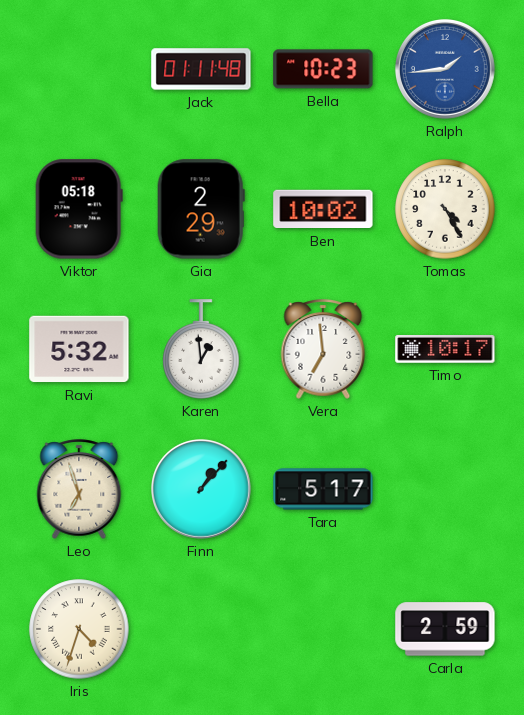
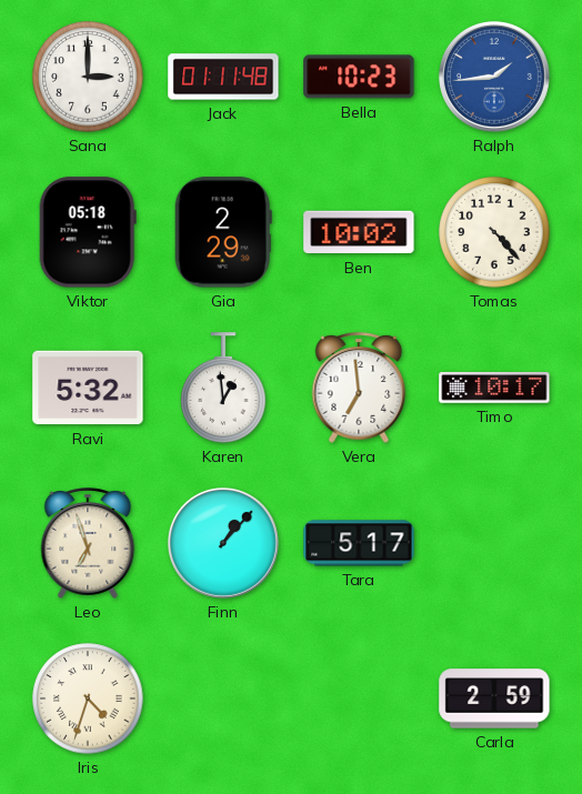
Sana: none -> 3:00
Tomas: 4:25 -> 4:23
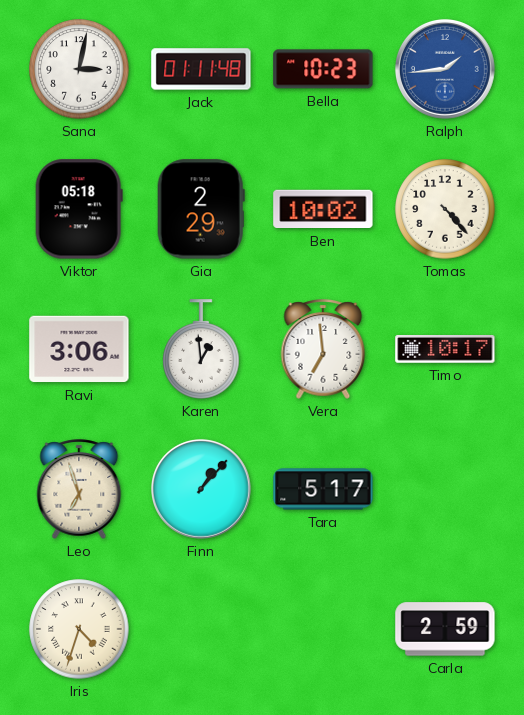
Sana: 3:00 -> 3:02
Ravi: 5:32 -> 3:06
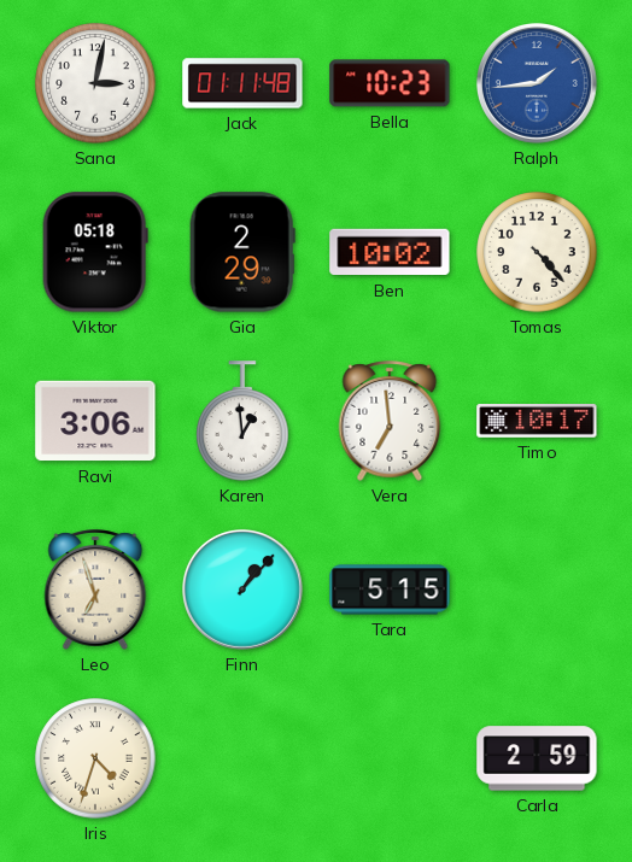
Tara: 5:17 -> 5:15
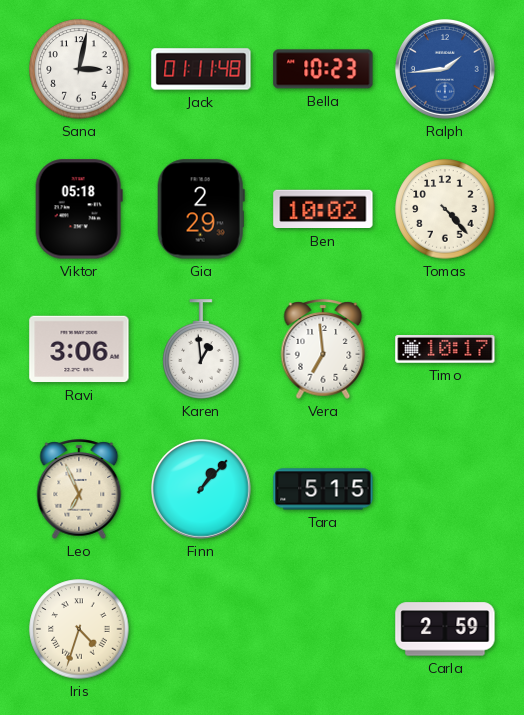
Leo: 6:57 -> 6:56
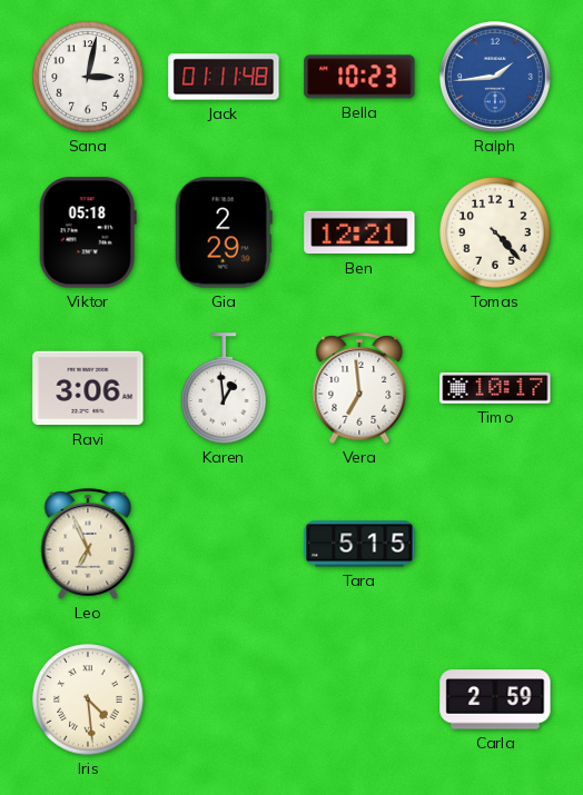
Ben: 10:02 -> 12:21
Finn: 1:07 -> none
Iris: 4:33 -> 4:29
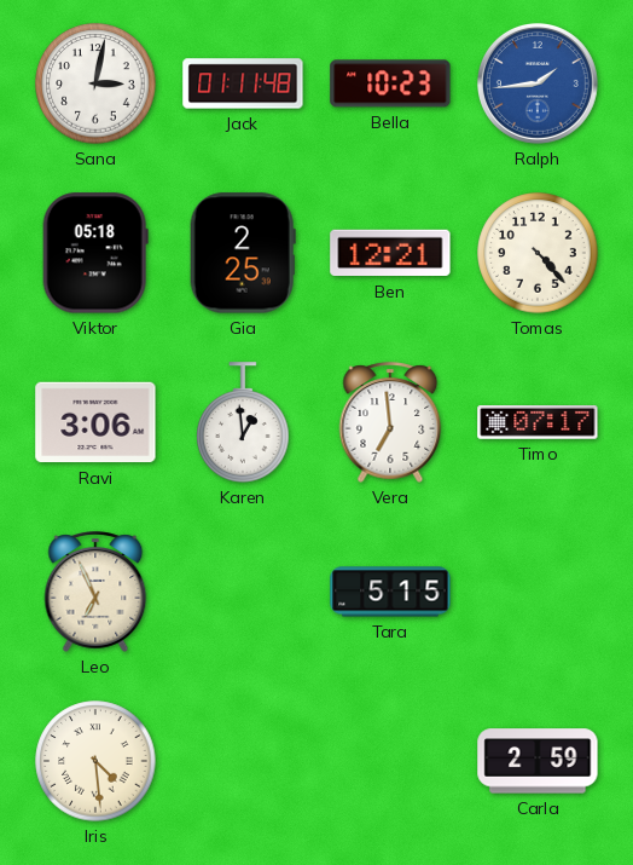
Gia: 2:29 -> 2:25
Timo: 10:17 -> 07:17
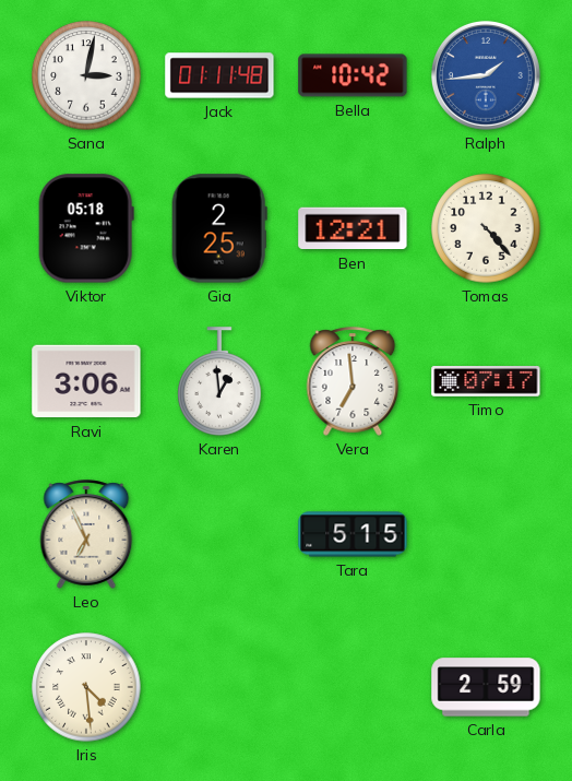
Bella: 10:23 -> 10:42
